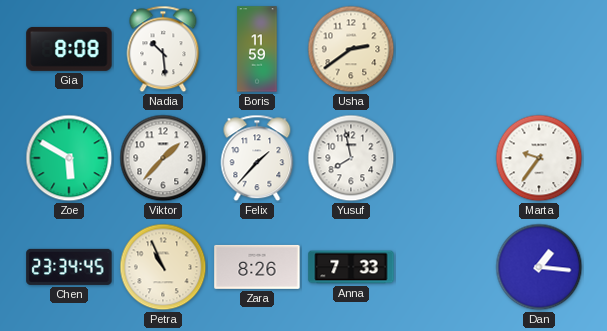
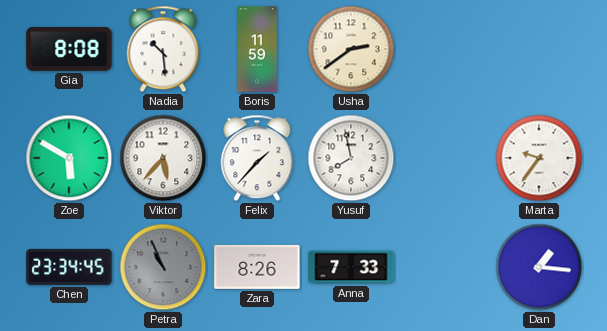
Viktor: 1:37 -> 5:37
Petra dial: cream -> grey
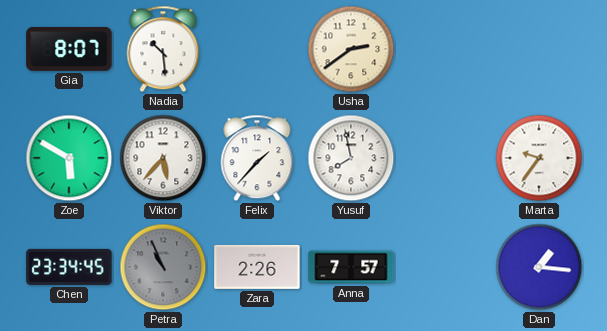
Gia: 8:08 -> 8:07
Boris: 11:59 -> none
Zara: 8:26 -> 2:26
Anna: 7:33 -> 7:57
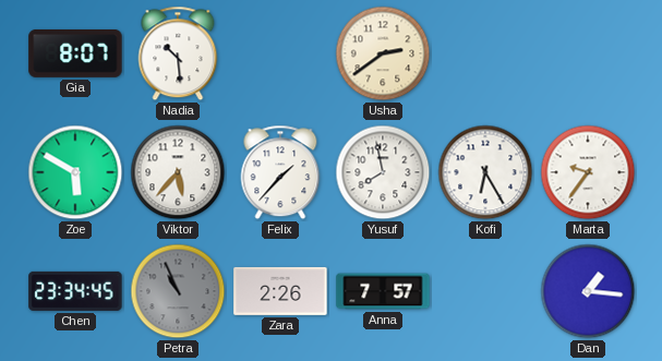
Kofi: none -> 6:25
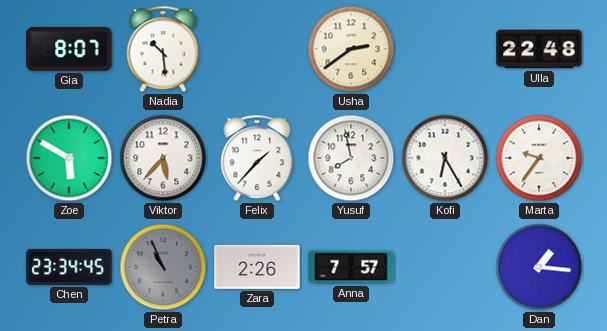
Ulla: none -> 22:48
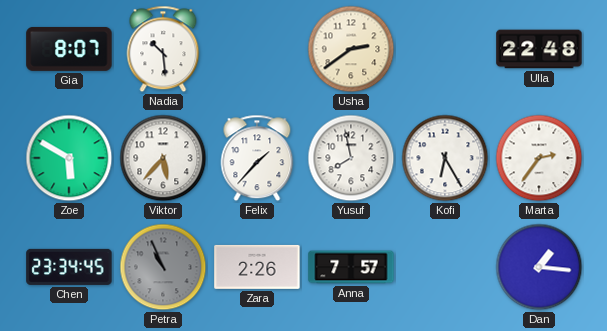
Marta: 9:36 -> 2:36
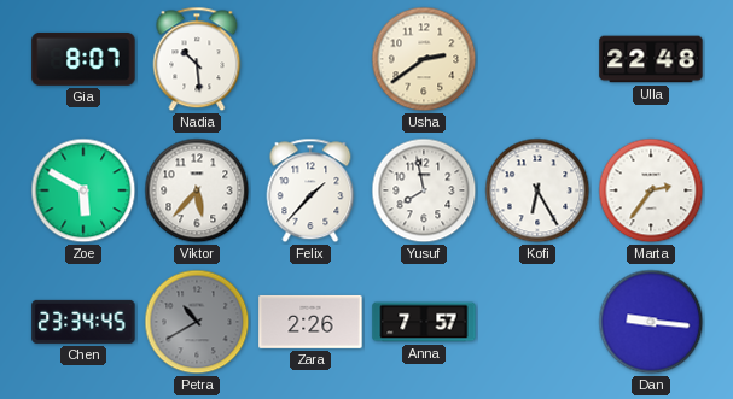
Petra: 10:56 -> 10:40
Dan: 1:16 -> 9:16
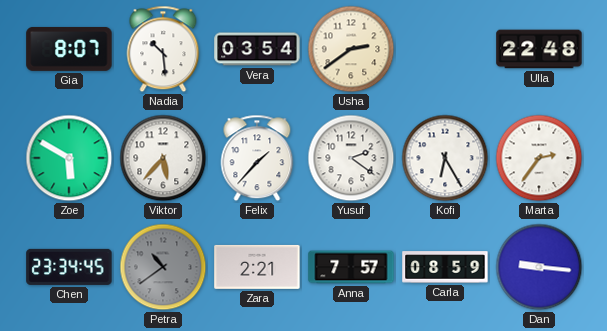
Vera: none -> 03:54
Yusuf: 7:58 -> 2:21
Petra: 10:40 -> 10:39
Zara: 2:26 -> 2:21
Carla: none -> 08:59
